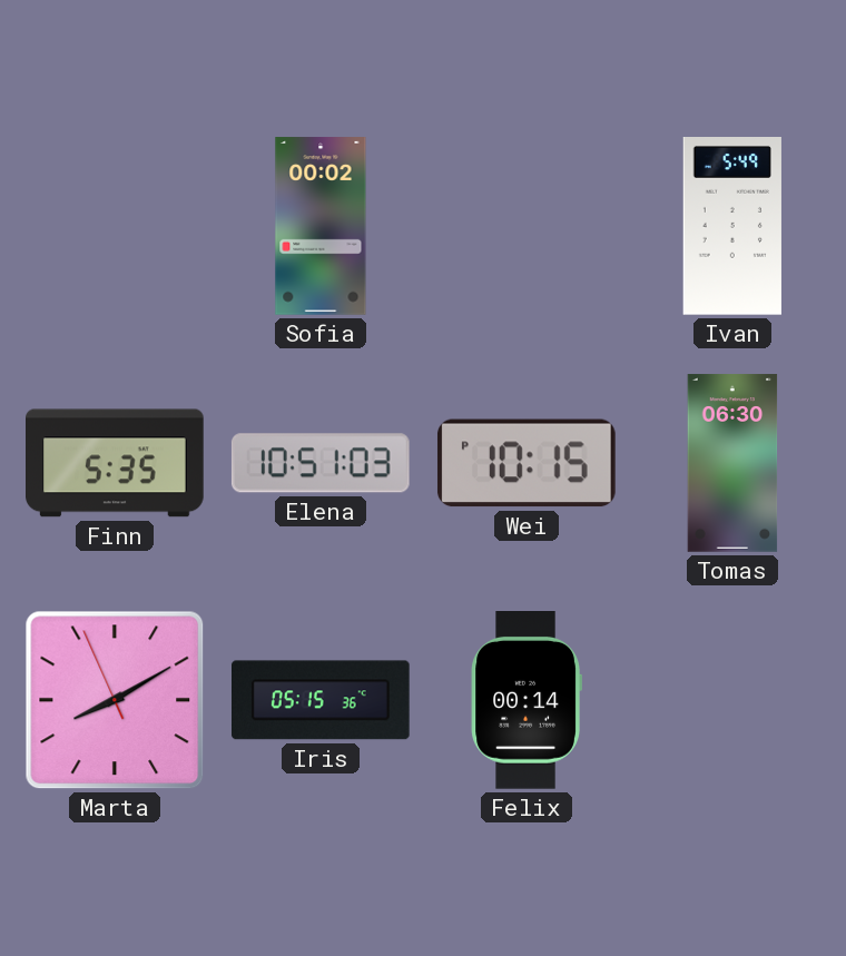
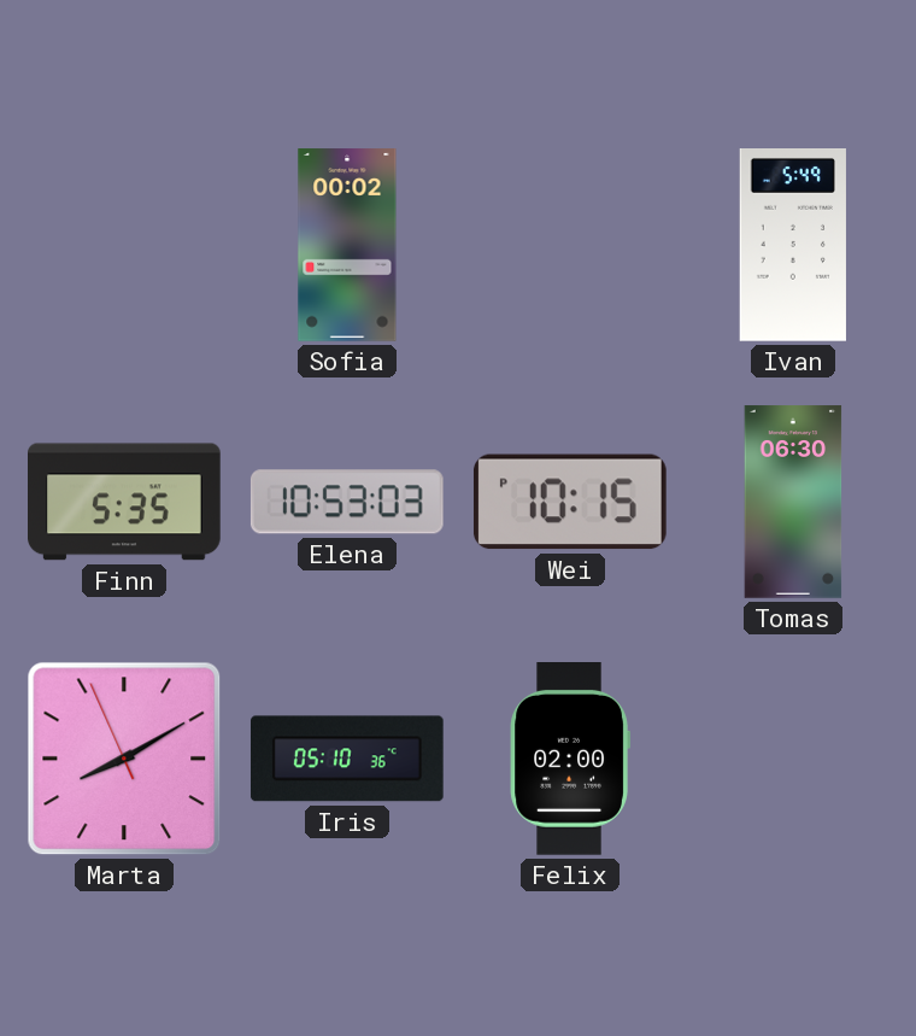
Elena: 10:51 -> 10:53
Iris: 05:15 -> 05:10
Felix: 00:14 -> 02:00
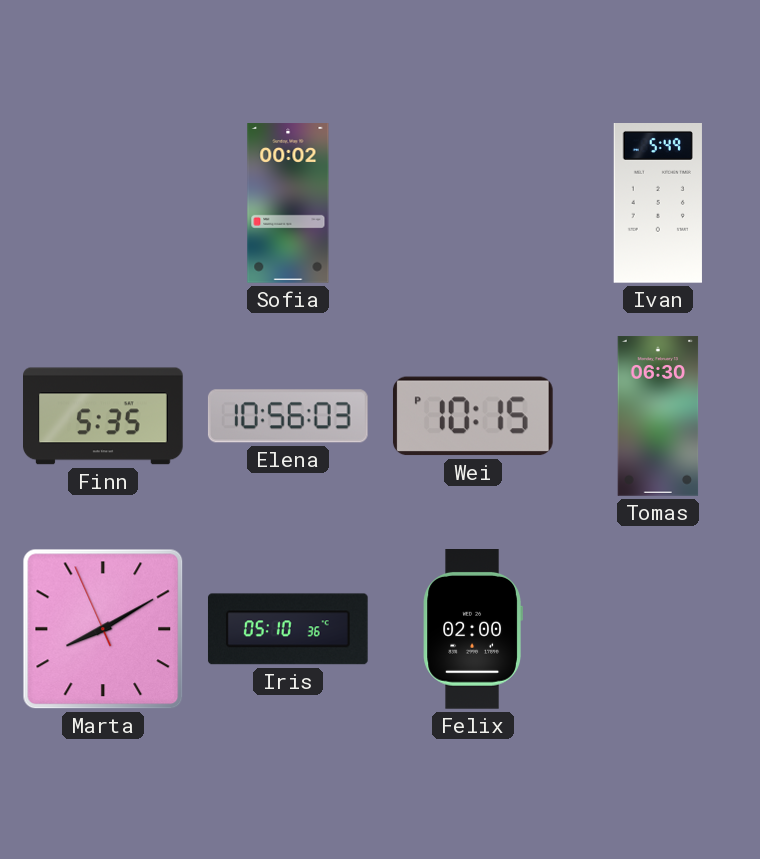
Elena: 10:53 -> 10:56
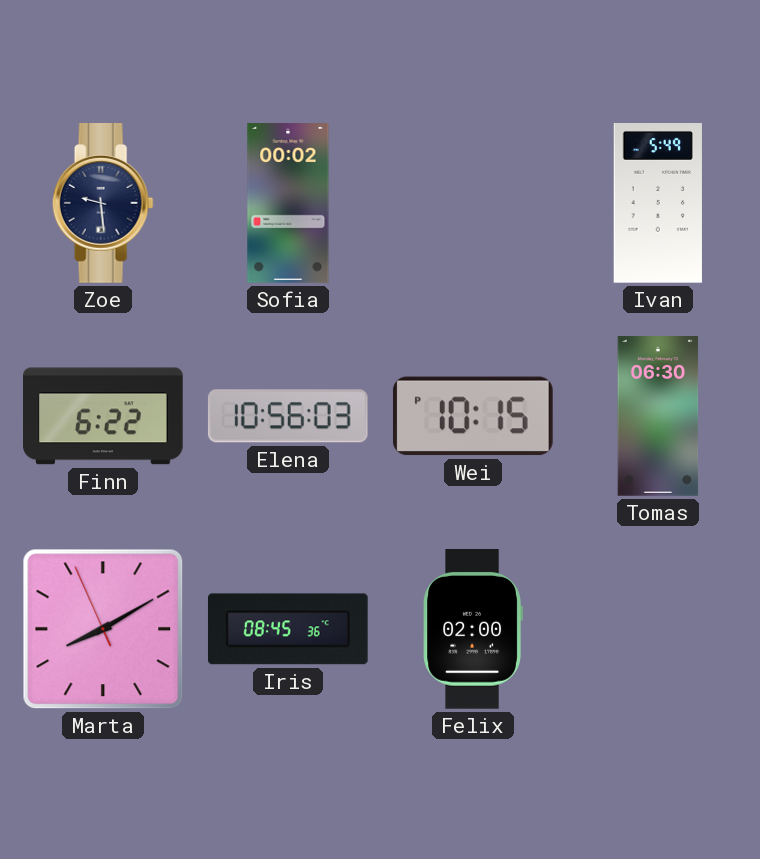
Zoe: none -> 9:29
Finn: 5:35 -> 6:22
Iris: 05:10 -> 08:45
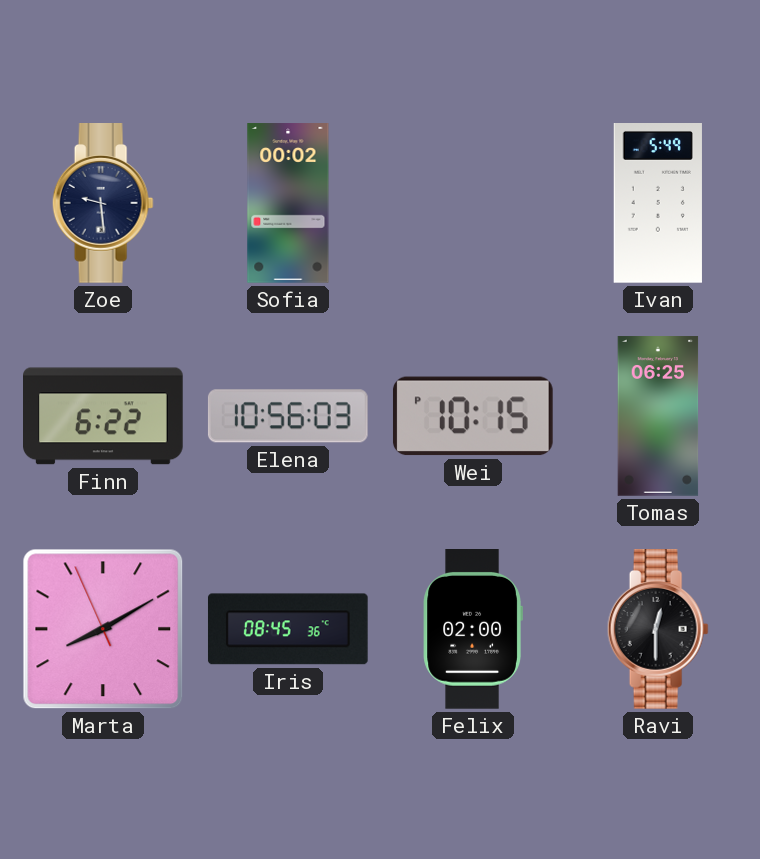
Tomas: 06:30 -> 06:25
Ravi: none -> 12:30
